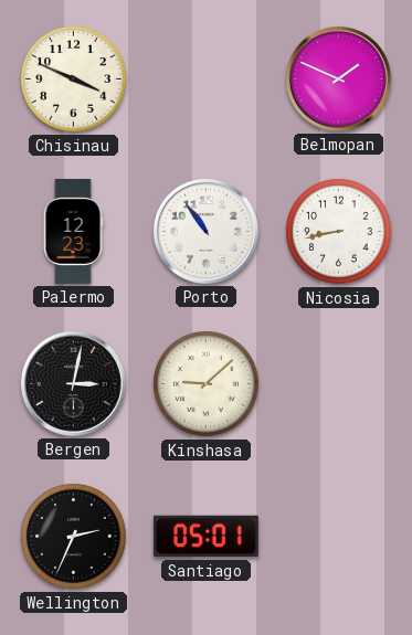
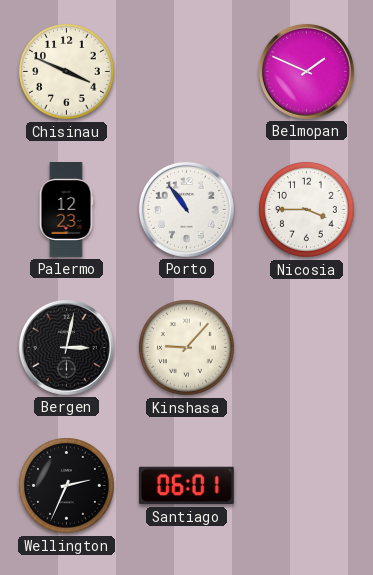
Nicosia: 8:43 -> 3:45
Kinshasa: 9:08 -> 9:07
Santiago: 05:01 -> 06:01
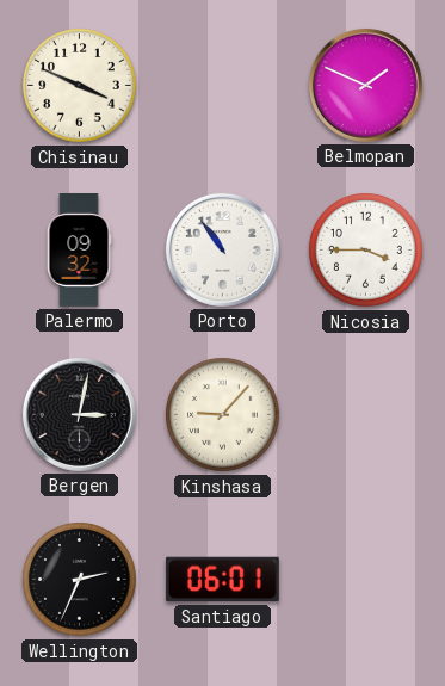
Palermo: 12:23 -> 09:32
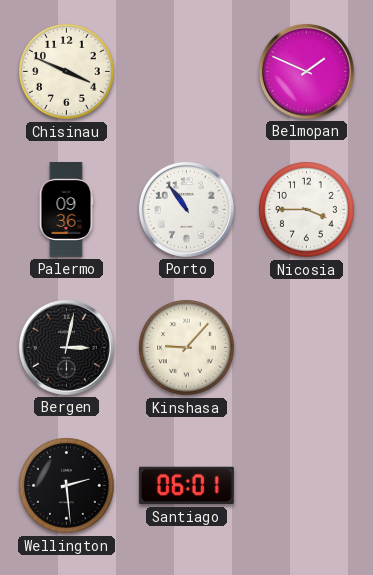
Palermo: 09:32 -> 09:36
Wellington: 2:34 -> 2:29
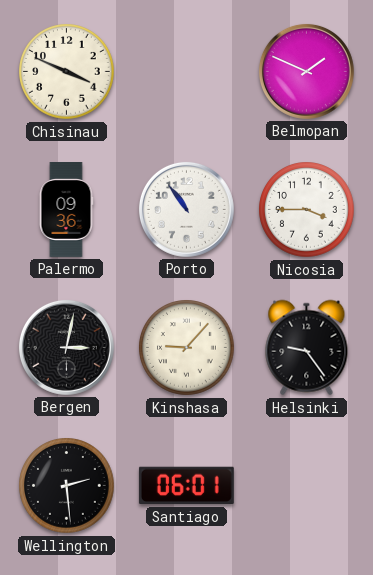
Helsinki: none -> 9:24
